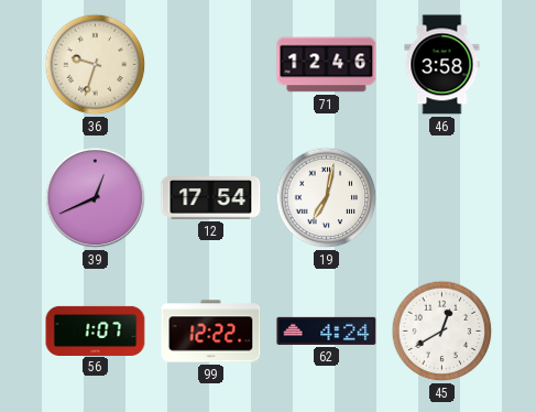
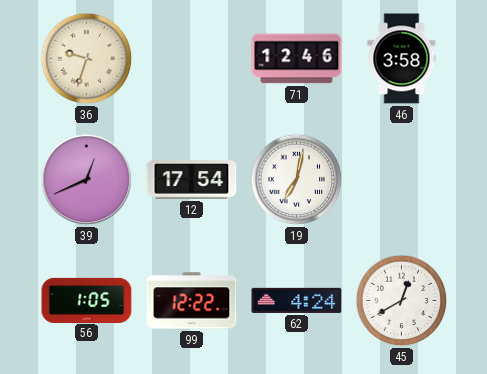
56: 1:07 -> 1:05
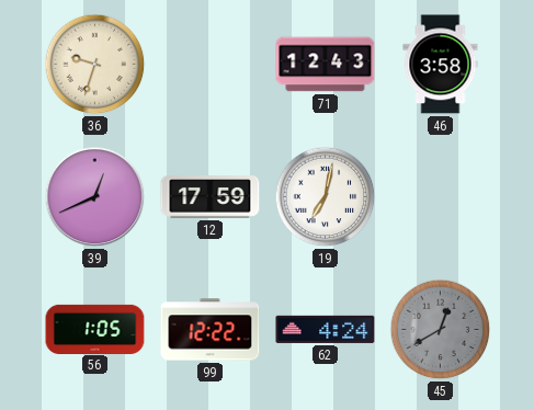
71: 12:46 -> 12:43
12: 17:54 -> 17:59
45 dial: white -> grey
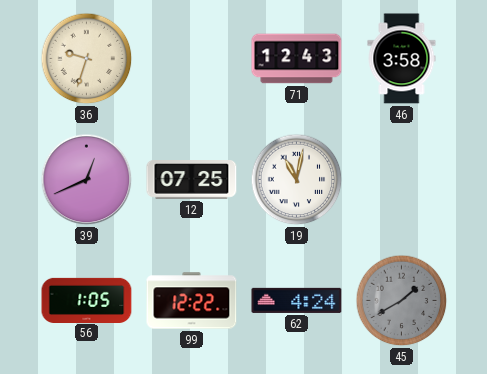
12: 17:59 -> 07:25
19: 7:02 -> 11:02
45: 12:40 -> 1:40
